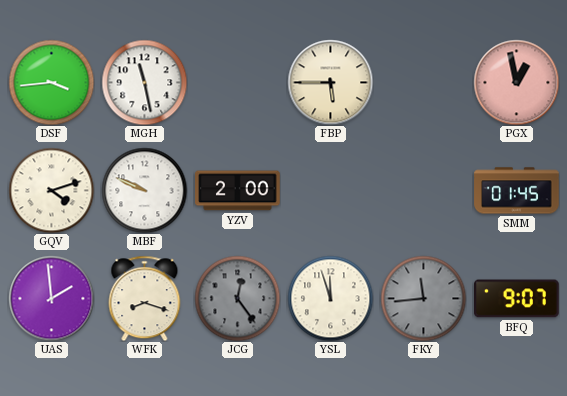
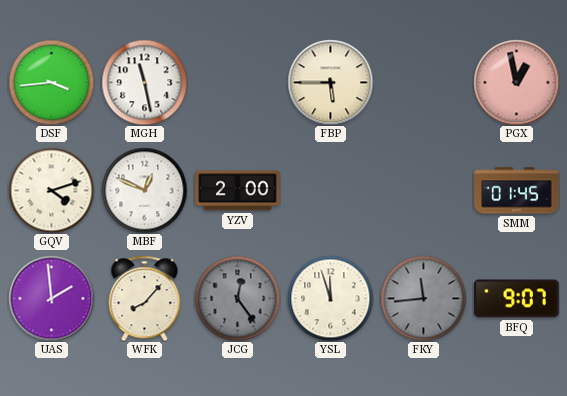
MBF: 9:49 -> 12:49
WFK: 8:18 -> 8:07
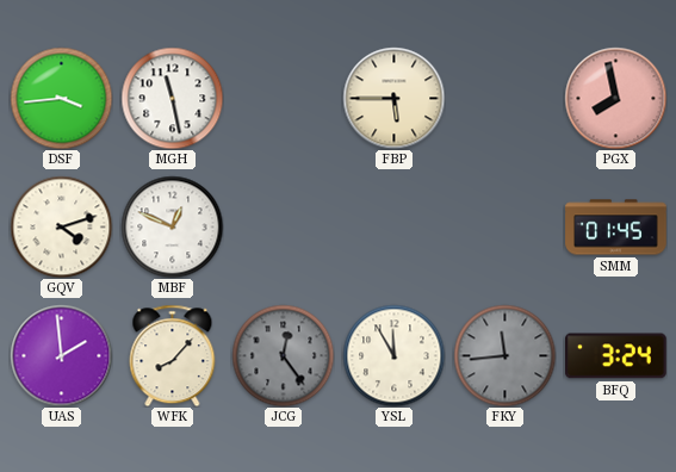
PGX: 12:58 -> 7:58
YZV: 2:00 -> none
YSL: 11:57 -> 11:55
BFQ: 9:07 -> 3:24
